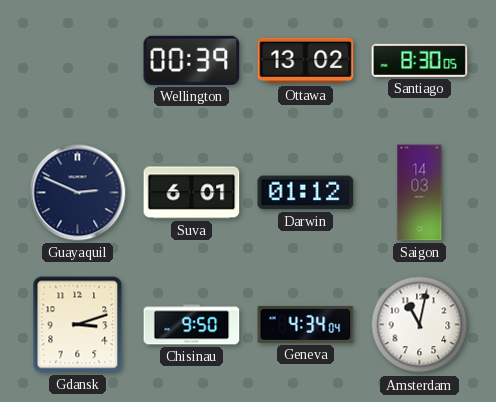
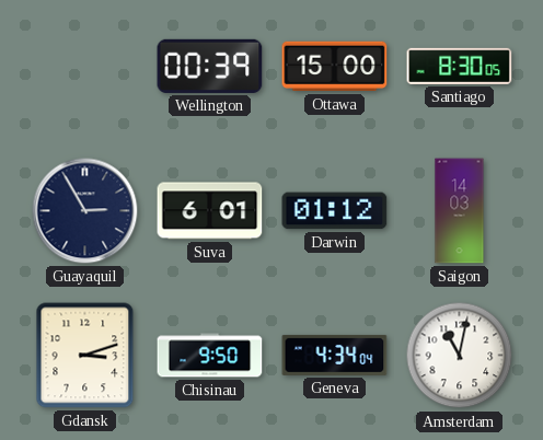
Ottawa: 13:02 -> 15:00
Guayaquil: 2:49 -> 2:55
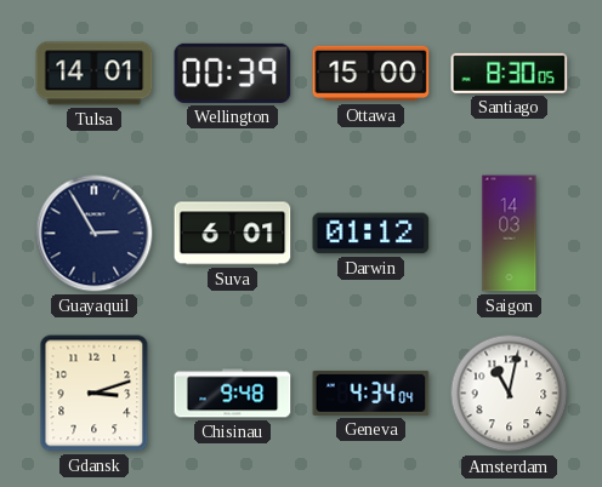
Tulsa: none -> 14:01
Chisinau: 9:50 -> 9:48
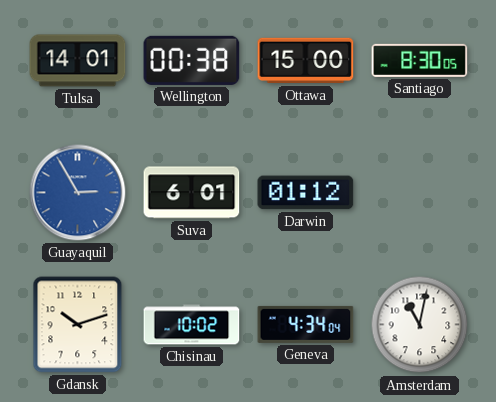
Wellington: 00:39 -> 00:38
Guayaquil dial: navy -> blue
Saigon: 14:03 -> none
Gdansk: 3:12 -> 10:12
Chisinau: 9:48 -> 10:02
